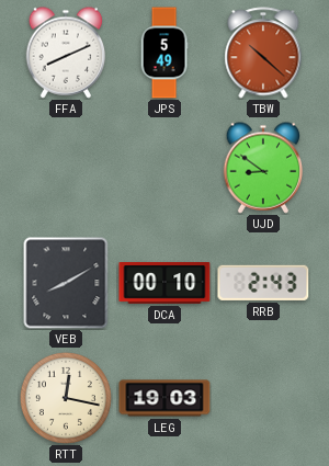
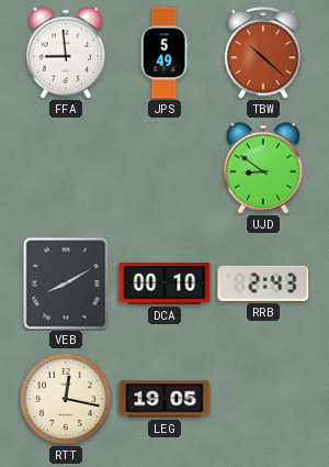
FFA: 8:11 -> 8:59
LEG: 19:03 -> 19:05
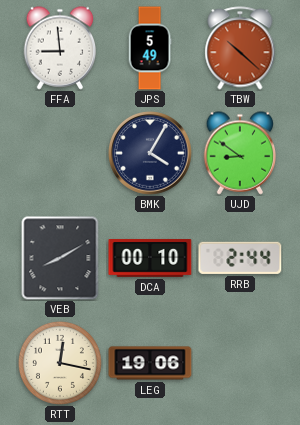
BMK: none -> 4:05
RRB: 2:43 -> 2:44
LEG: 19:05 -> 19:06
